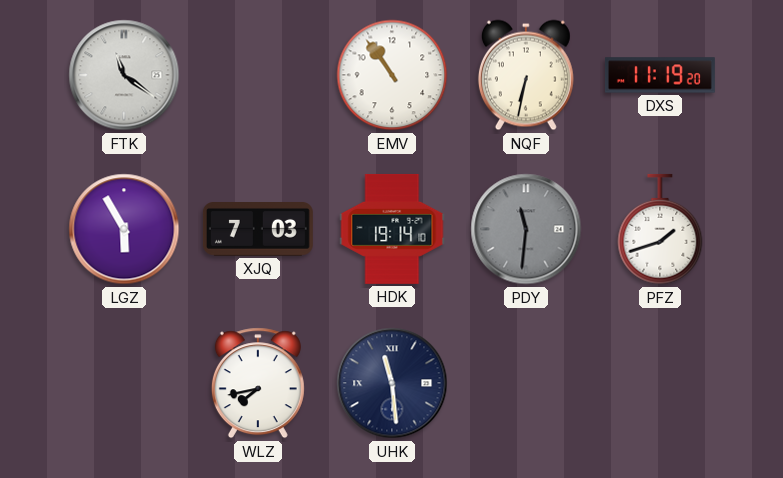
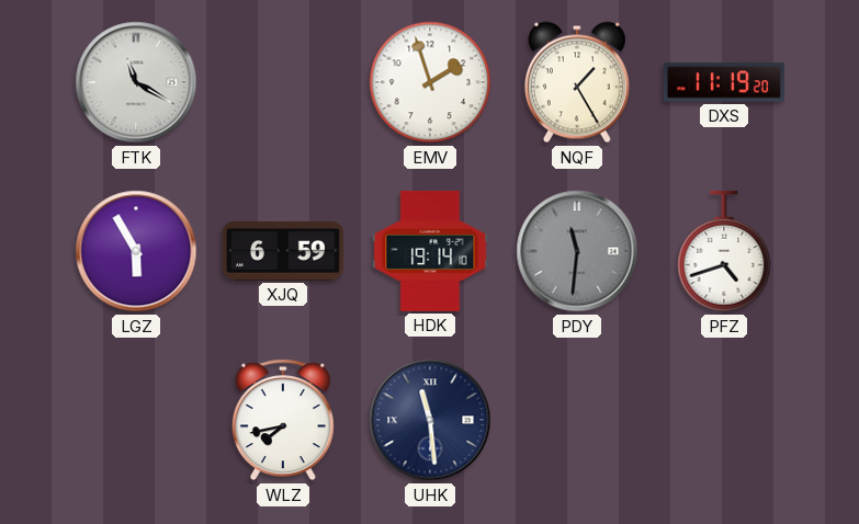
FTK: 11:21 -> 11:20
EMV: 10:54 -> 1:57
NQF: 6:32 -> 1:25
XJQ: 7:03 -> 6:59
PFZ: 1:42 -> 4:42
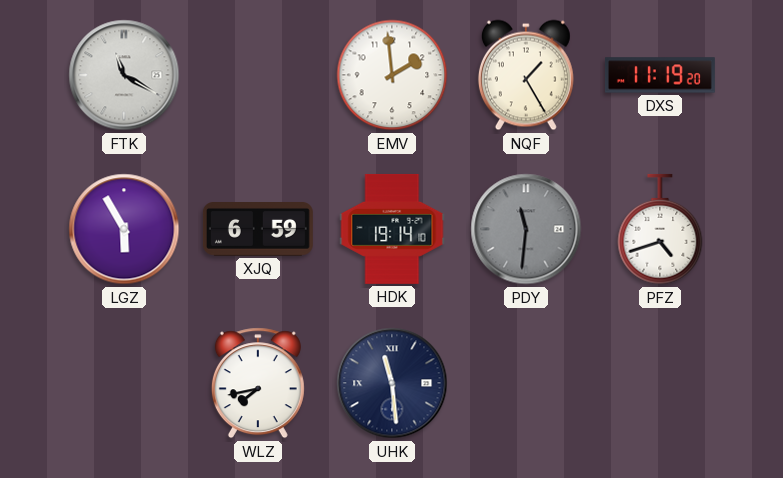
EMV: 1:57 -> 1:59
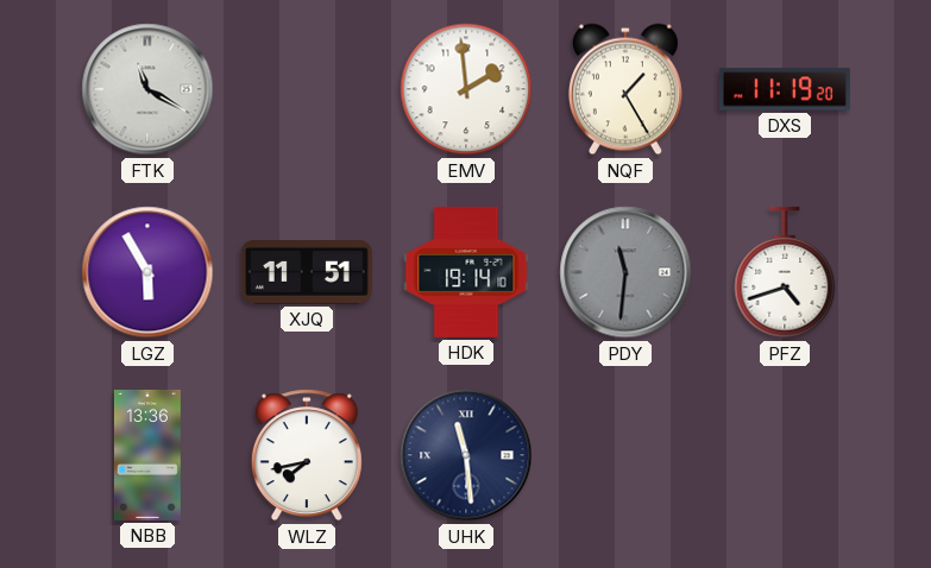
XJQ: 6:59 -> 11:51
NBB: none -> 13:36
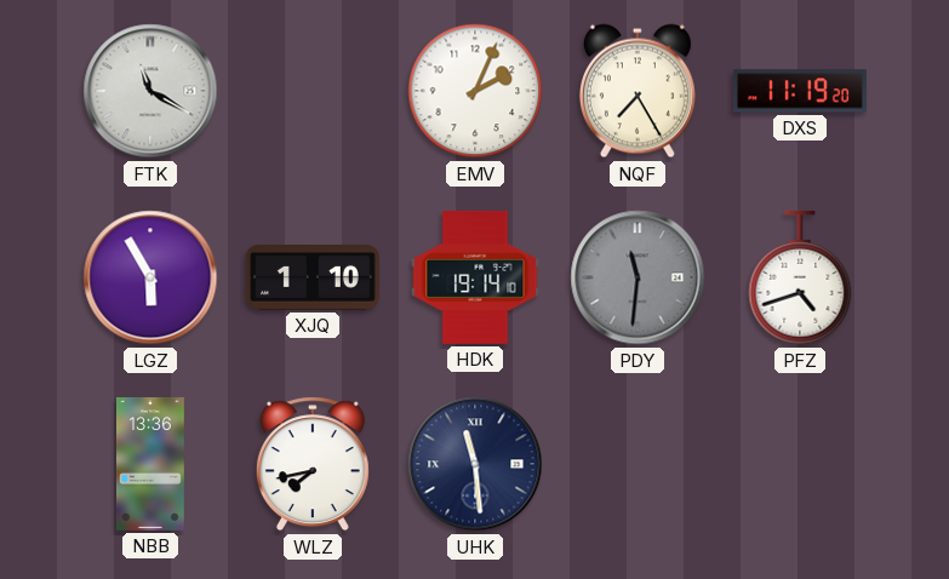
EMV: 1:59 -> 2:04
NQF: 1:25 -> 7:25
XJQ: 11:51 -> 1:10
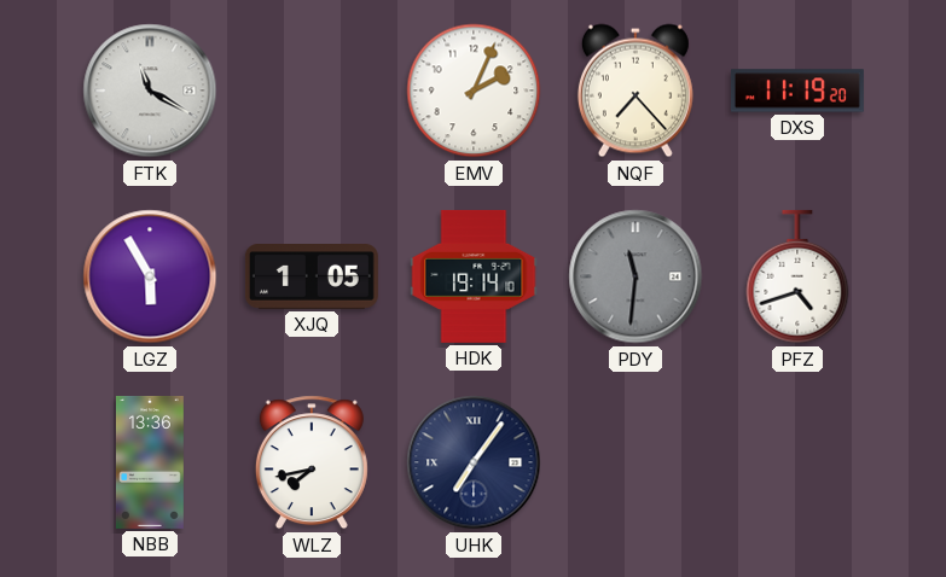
NQF: 7:25 -> 7:23
XJQ: 1:10 -> 1:05
UHK: 11:29 -> 7:06
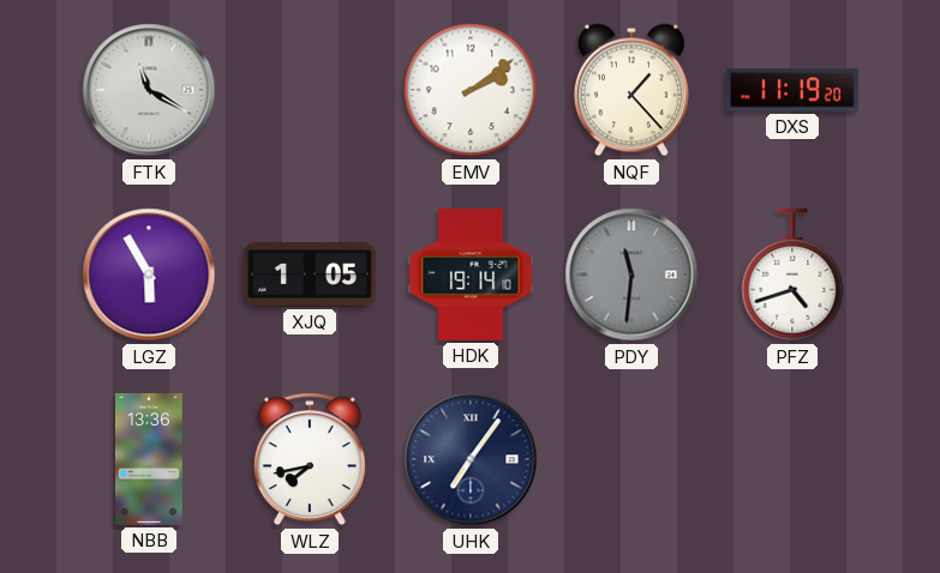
EMV: 2:04 -> 2:09
NQF: 7:23 -> 1:23
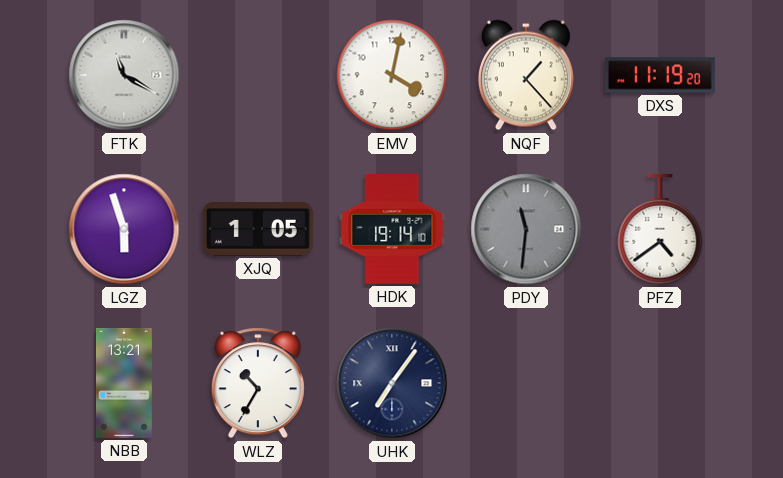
EMV: 2:09 -> 4:02
LGZ: 5:55 -> 5:57
PFZ: 4:42 -> 4:39
NBB: 13:36 -> 13:21
WLZ: 7:43 -> 10:35
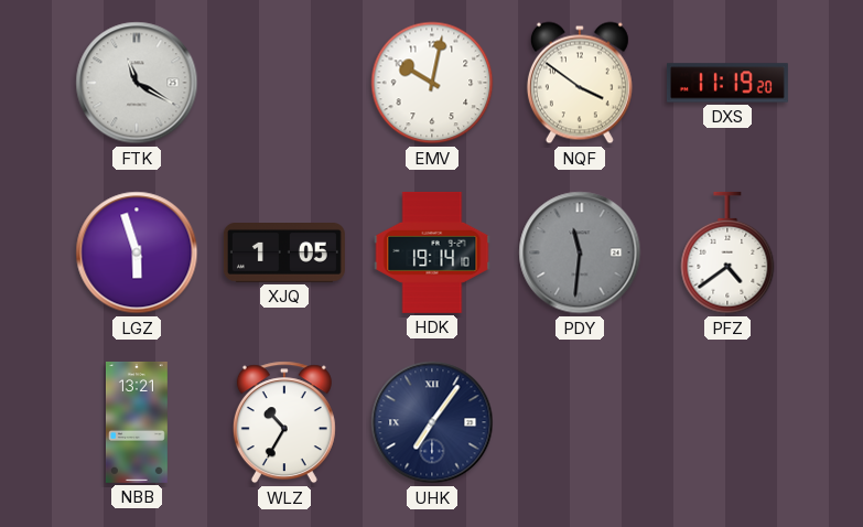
EMV: 4:02 -> 10:02
NQF: 1:23 -> 3:51
